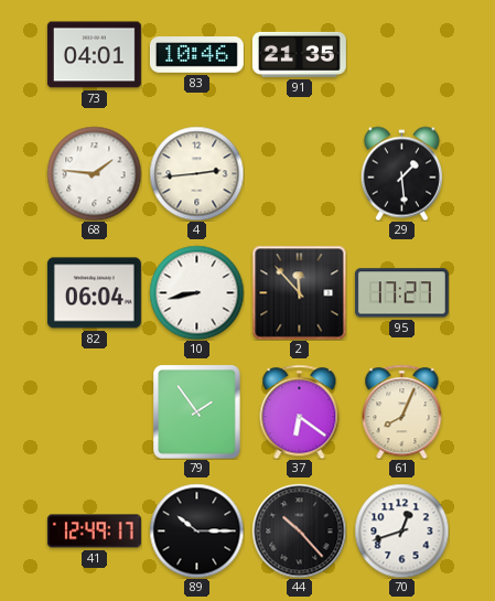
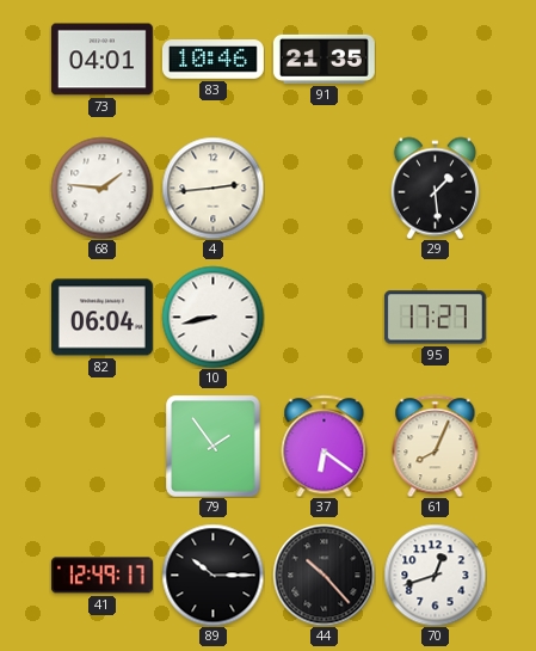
2: 11:53 -> none
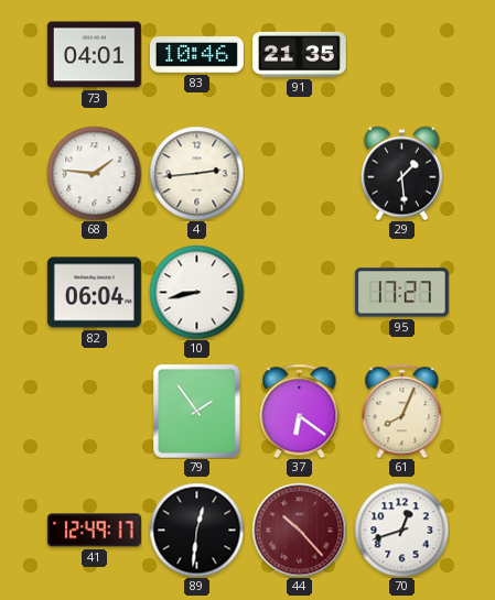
89: 10:15 -> 12:31
44 dial: black -> burgundy
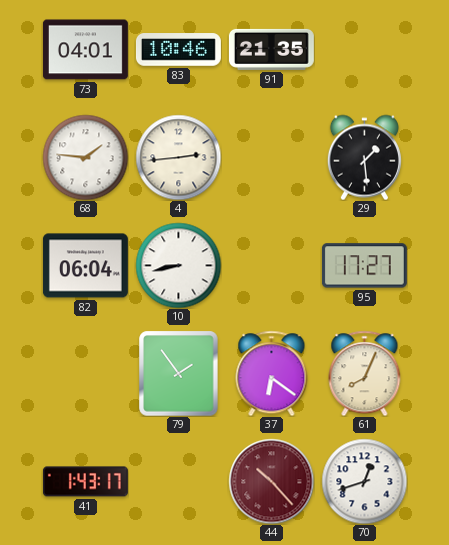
41: 12:49 -> 1:43
89: 12:31 -> none
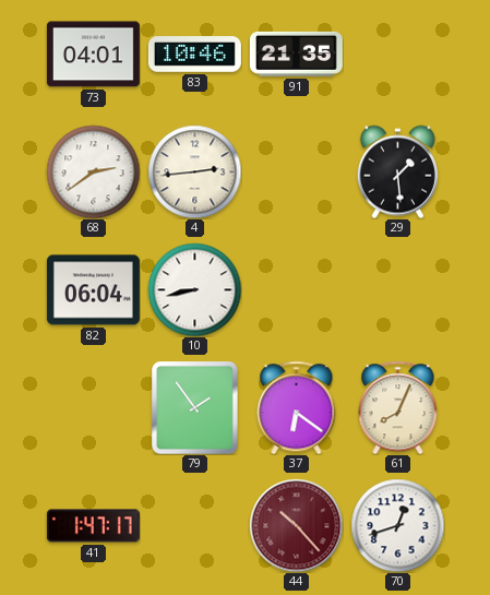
68: 1:46 -> 2:39
95: 17:27 -> none
41: 1:43 -> 1:47
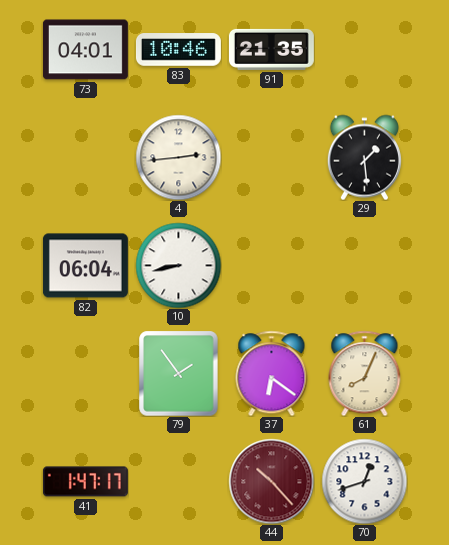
68: 2:39 -> none
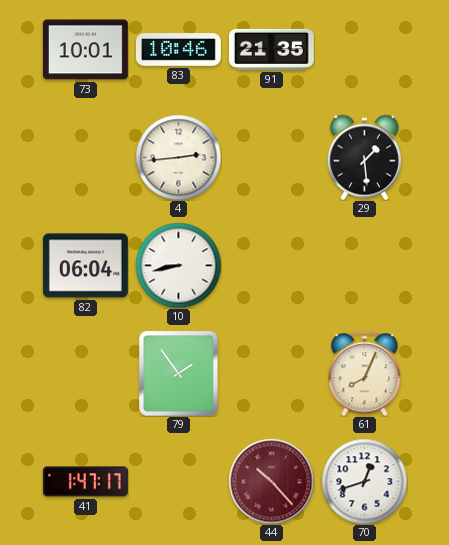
73: 04:01 -> 10:01
37: 6:21 -> none
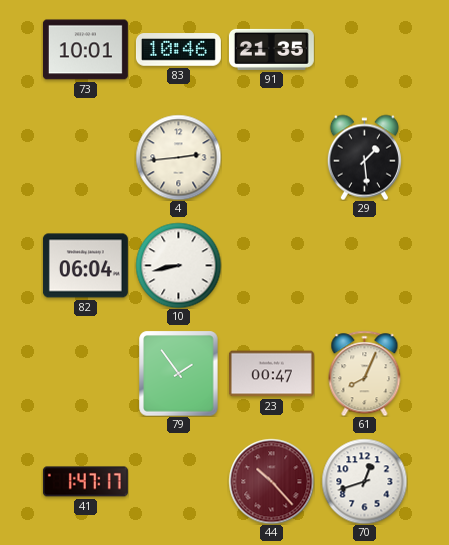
23: none -> 00:47
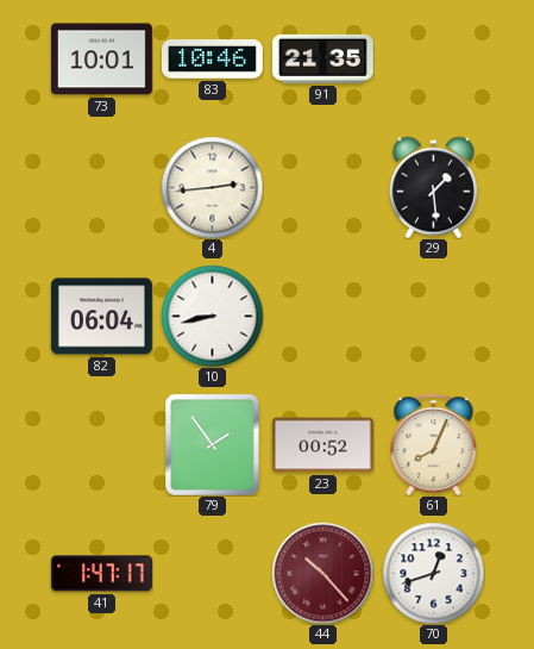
23: 00:47 -> 00:52
